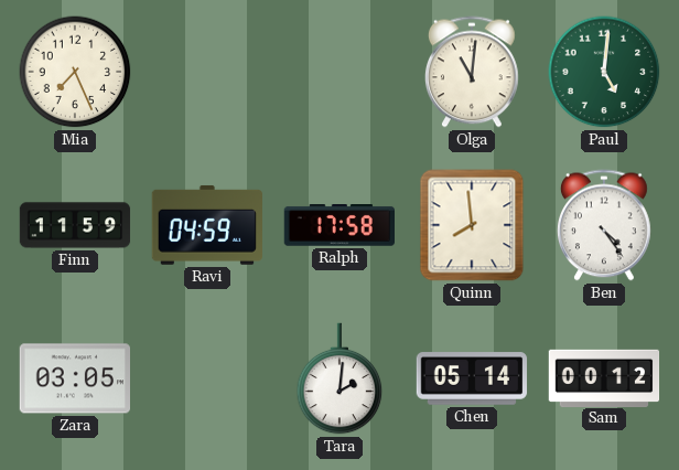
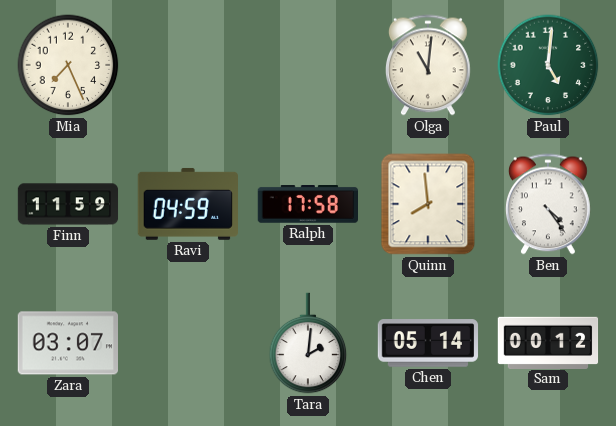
Zara: 03:05 -> 03:07
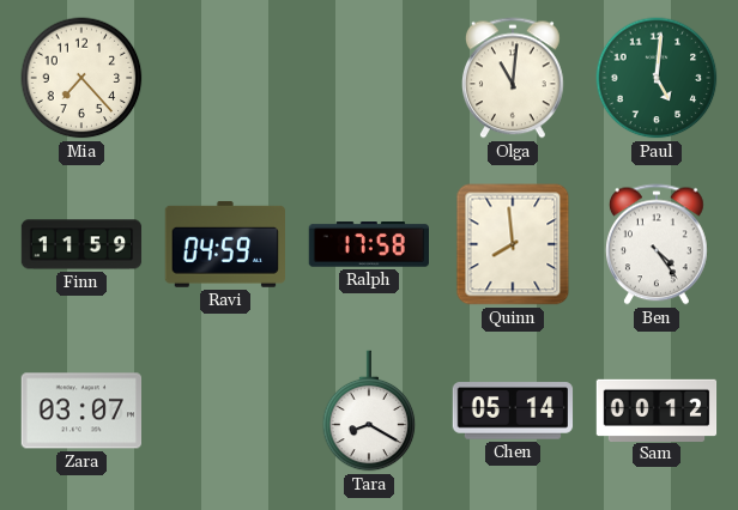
Mia: 7:26 -> 7:23
Tara: 2:01 -> 8:20
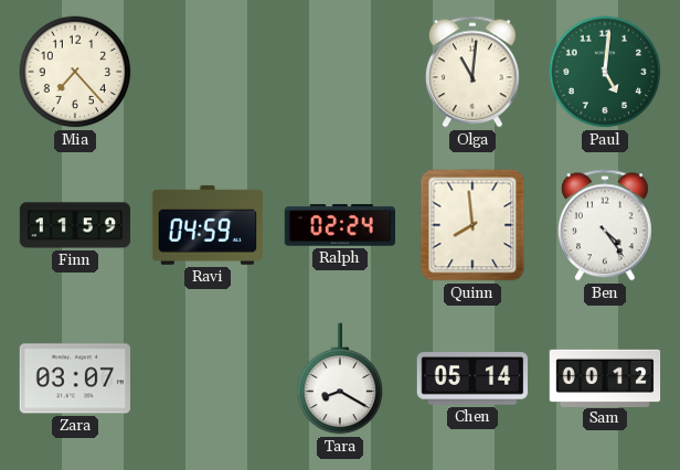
Ralph: 17:58 -> 02:24
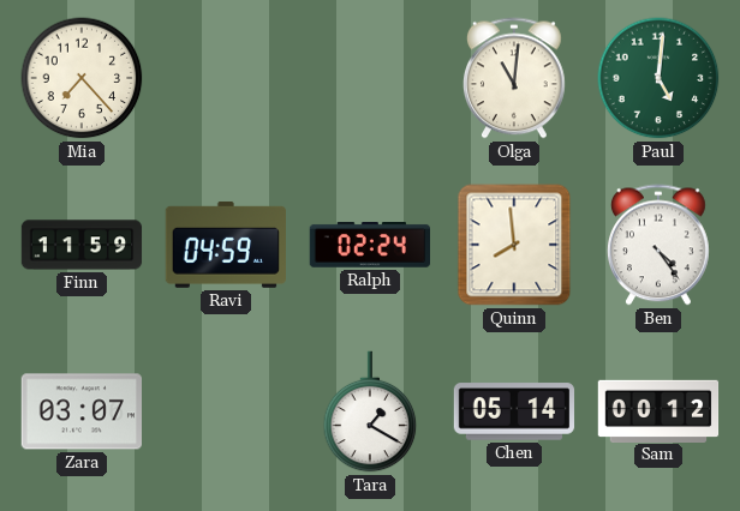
Tara: 8:20 -> 1:20
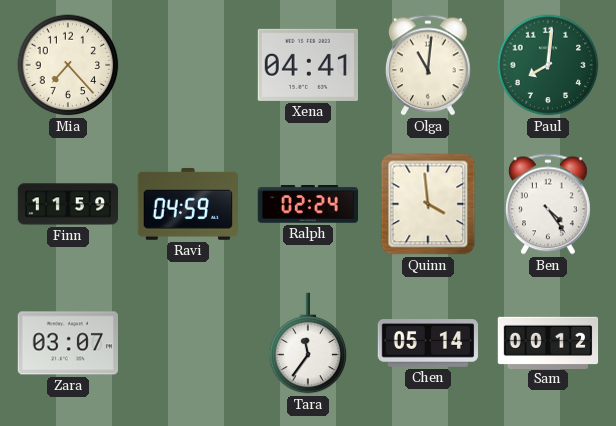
Xena: none -> 04:41
Paul: 5:01 -> 8:01
Quinn: 7:59 -> 3:59
Tara: 1:20 -> 11:36
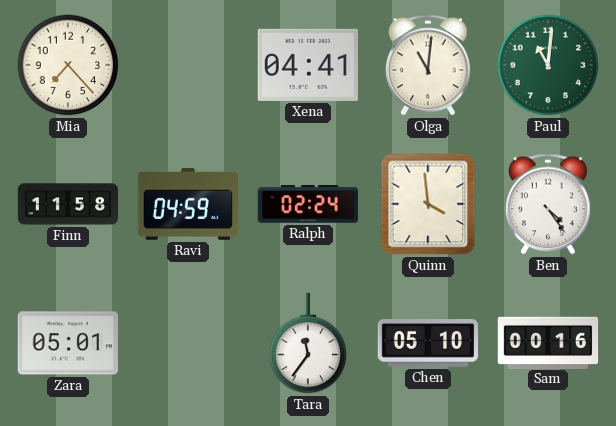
Paul: 8:01 -> 11:01
Finn: 11:59 -> 11:58
Zara: 03:07 -> 05:01
Chen: 05:14 -> 05:10
Sam: 00:12 -> 00:16
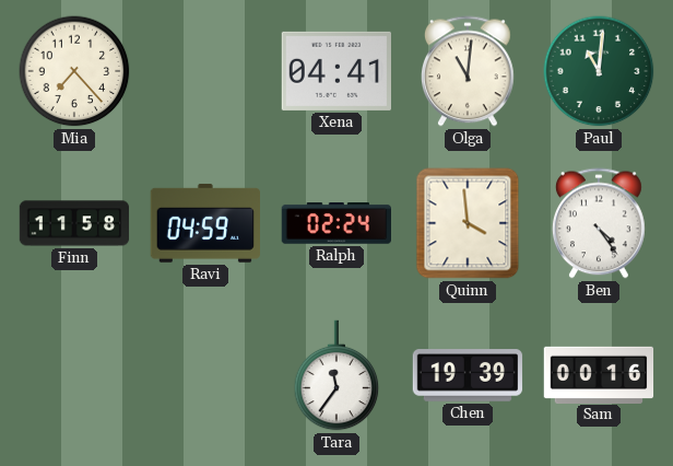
Zara: 05:01 -> none
Chen: 05:10 -> 19:39
